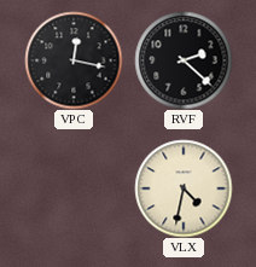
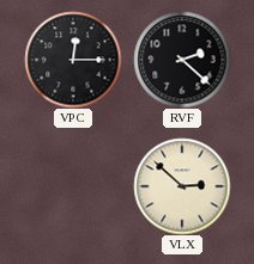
VPC: 12:17 -> 12:15
VLX: 4:32 -> 2:52
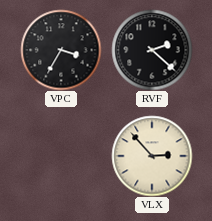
VPC: 12:15 -> 3:35
VLX: 2:52 -> 2:53
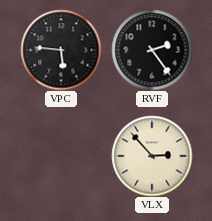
VPC: 3:35 -> 5:46
RVF: 2:22 -> 2:24
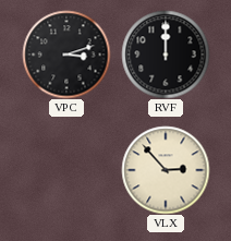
VPC: 5:46 -> 3:12
RVF: 2:24 -> 12:00
